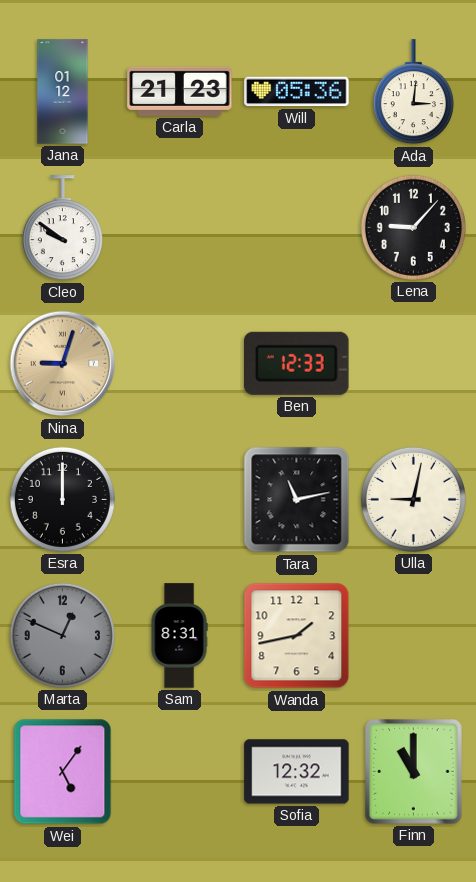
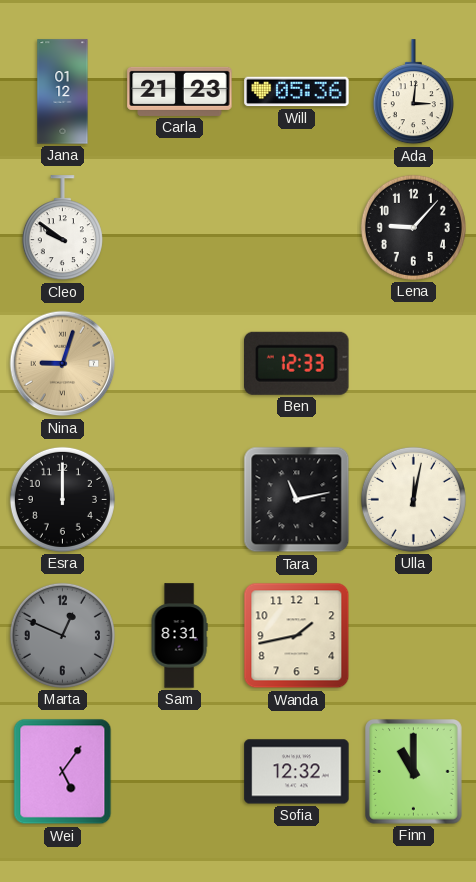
Ulla: 9:02 -> 12:02
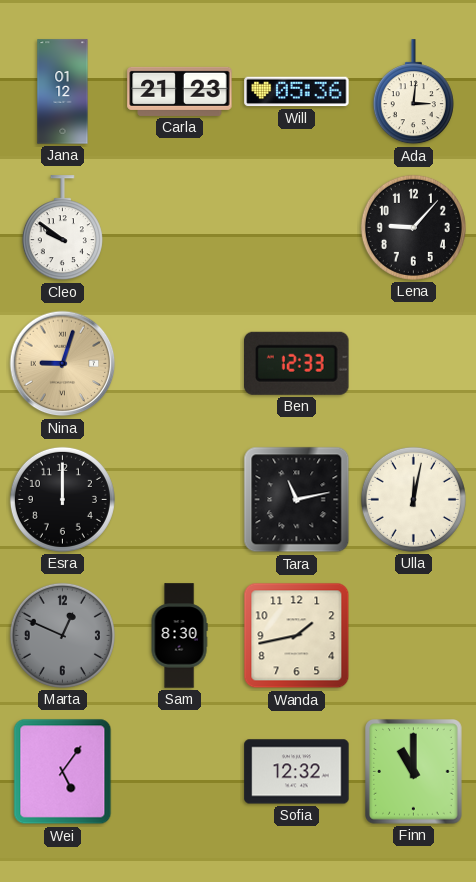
Sam: 8:31 -> 8:30
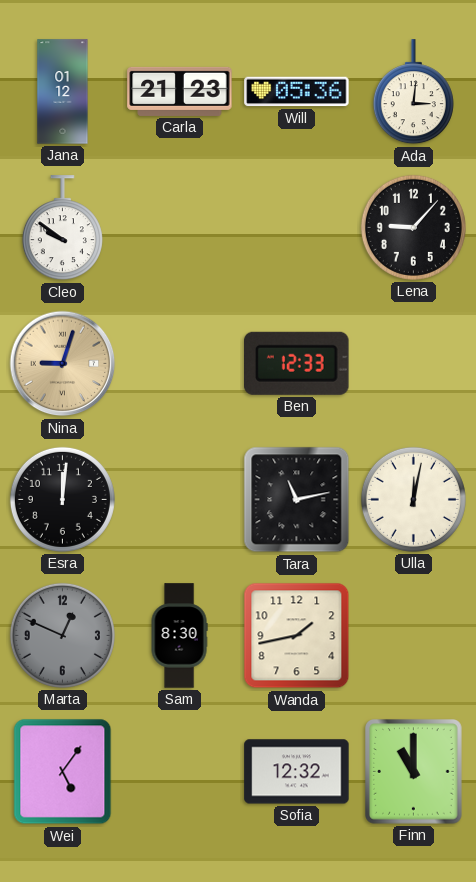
Esra: 12:00 -> 12:01
